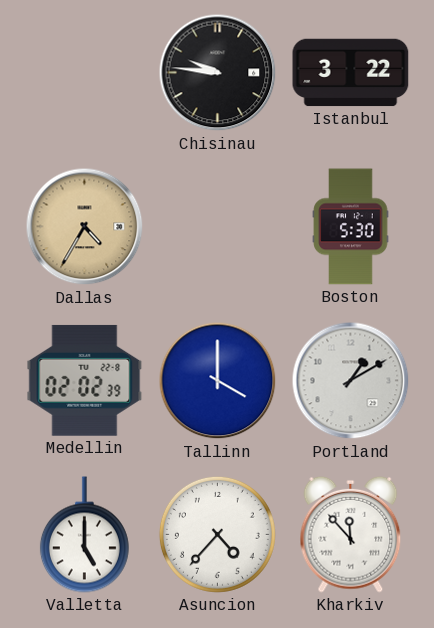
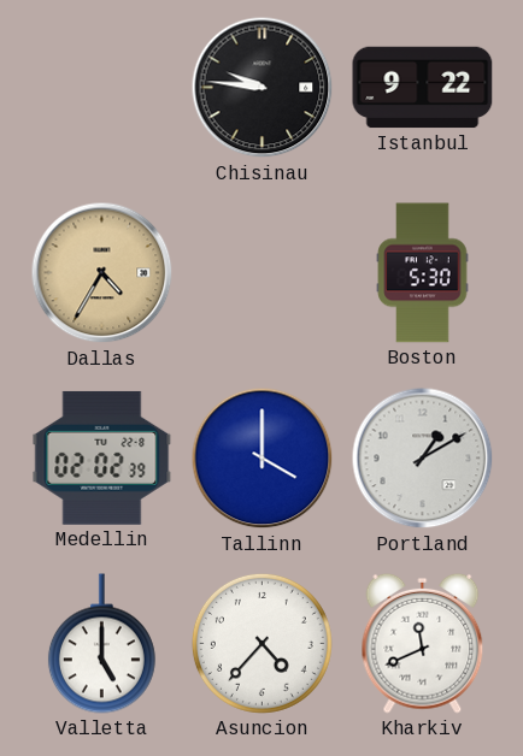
Istanbul: 3:22 -> 9:22
Kharkiv: 11:53 -> 11:41
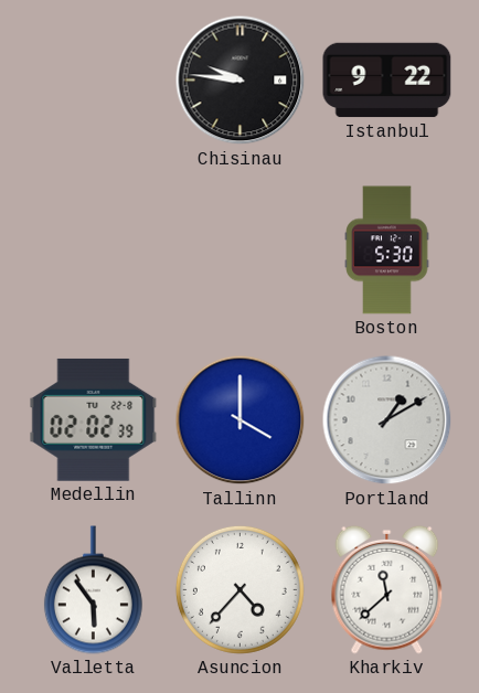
Dallas: 4:35 -> none
Valletta: 5:00 -> 5:54
Kharkiv: 11:41 -> 11:38
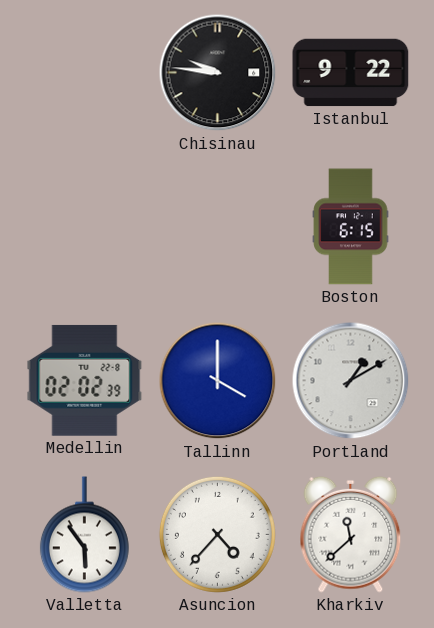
Boston: 5:30 -> 6:15
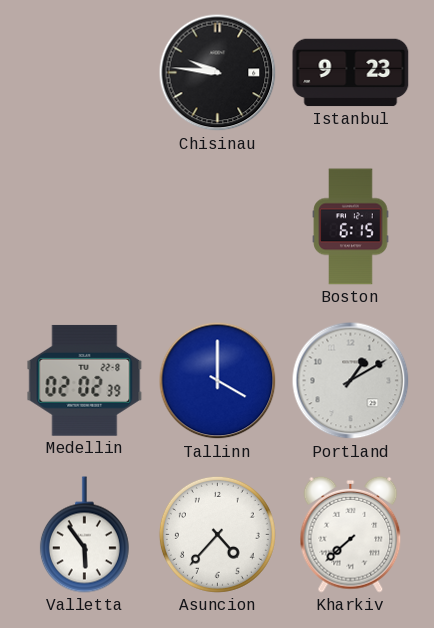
Istanbul: 9:22 -> 9:23
Kharkiv: 11:38 -> 7:38
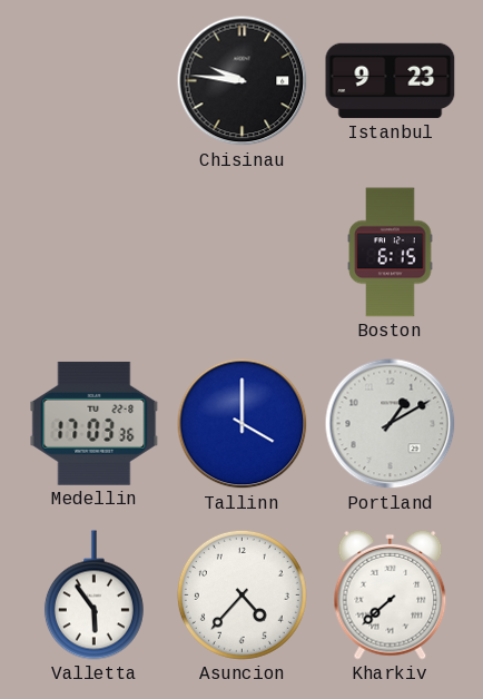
Medellin: 02:02 -> 17:03
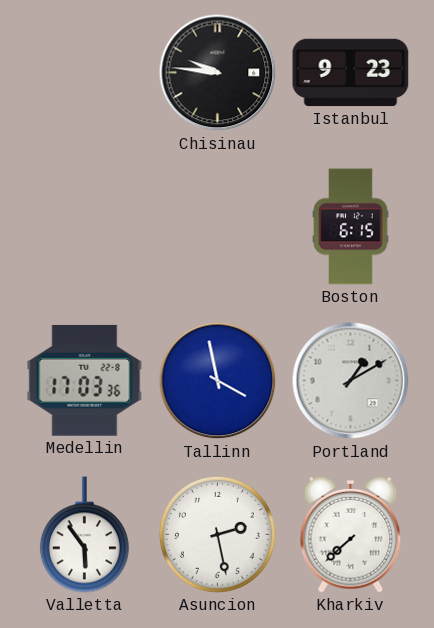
Tallinn: 4:00 -> 3:58
Asuncion: 4:37 -> 2:28
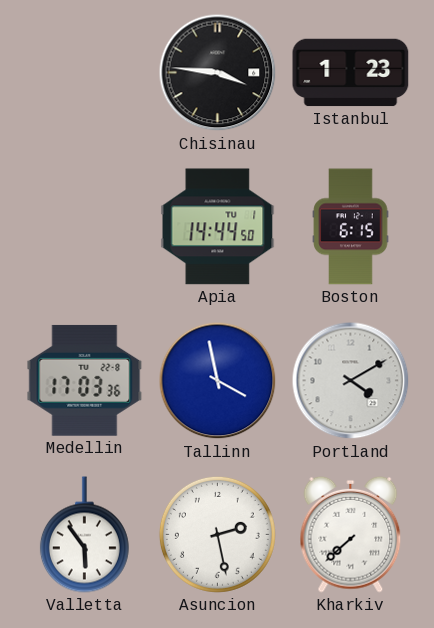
Chisinau: 9:46 -> 3:46
Istanbul: 9:23 -> 1:23
Apia: none -> 14:44
Portland: 1:10 -> 4:10
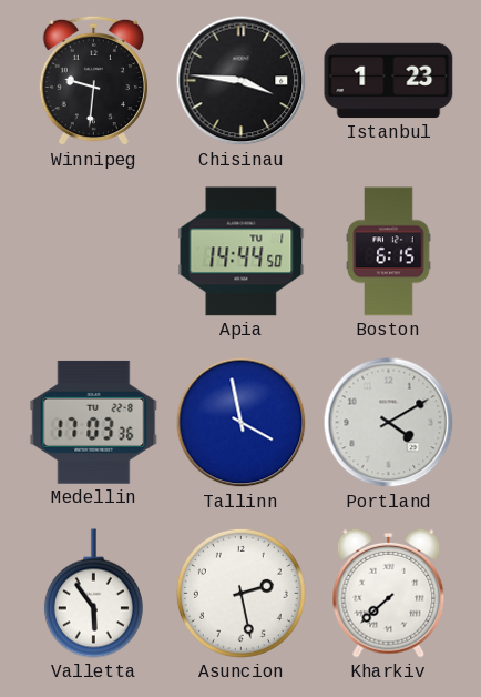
Winnipeg: none -> 9:31
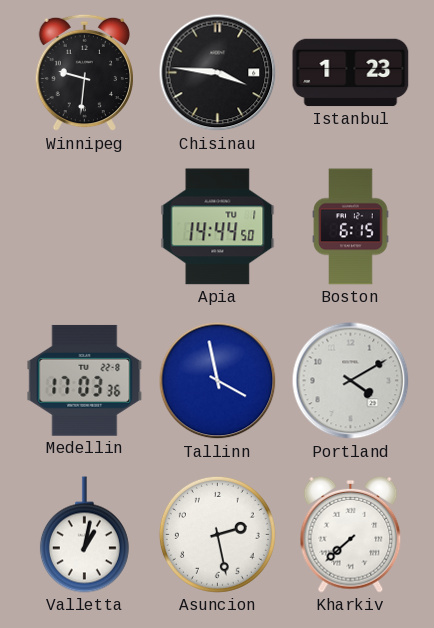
Valletta: 5:54 -> 1:02
